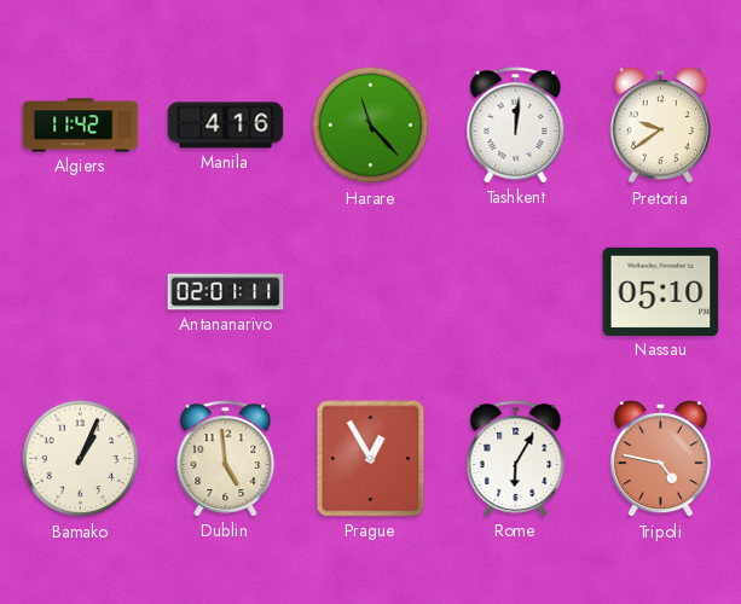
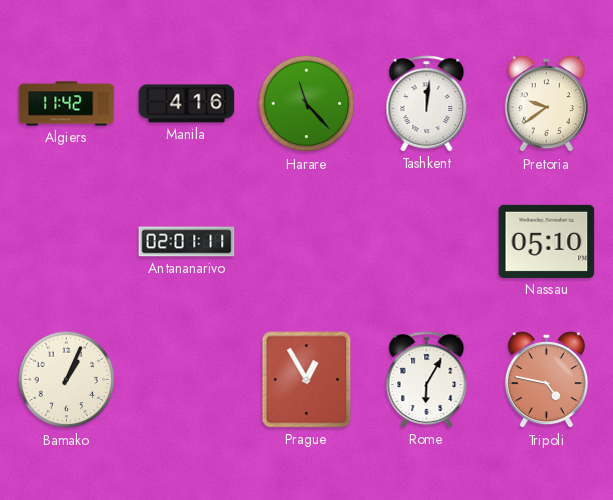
Dublin: 4:59 -> none
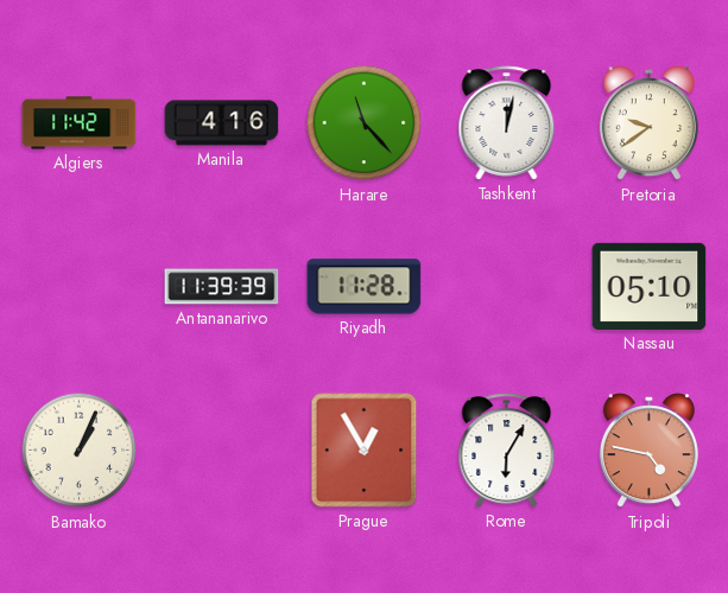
Tashkent: 12:01 -> 12:02
Antananarivo: 02:01 -> 11:39
Riyadh: none -> 11:28
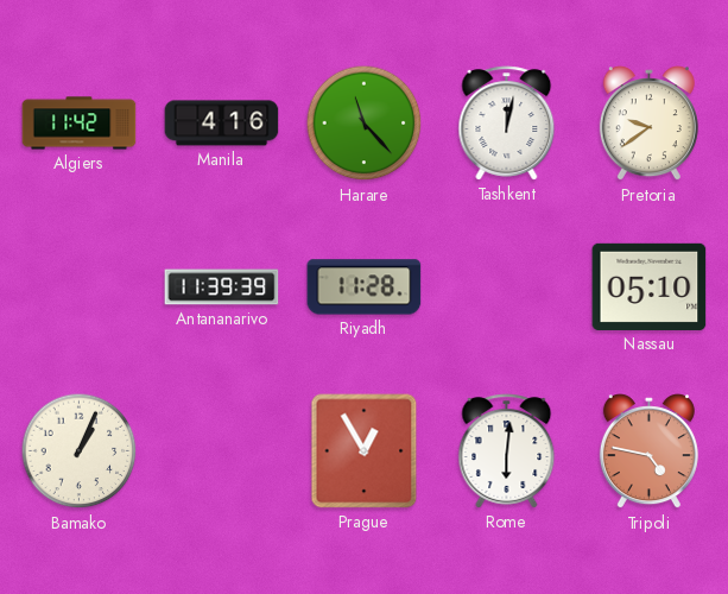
Rome: 6:05 -> 6:01
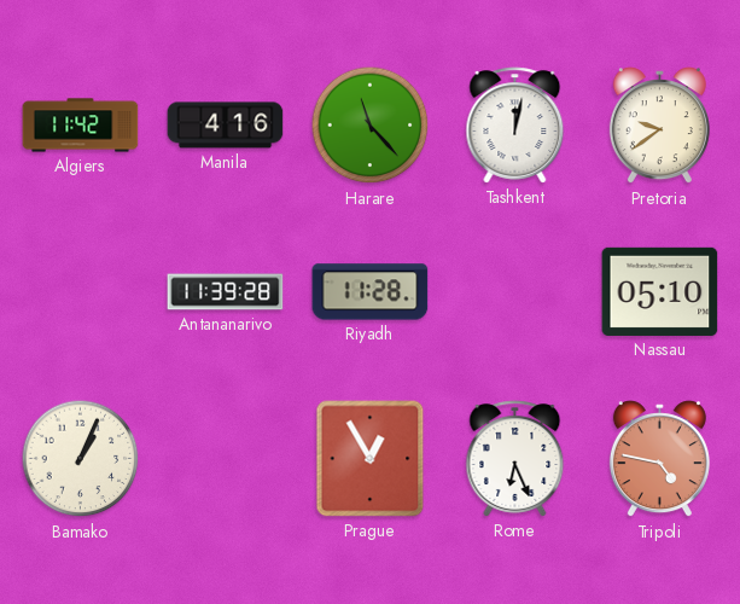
Antananarivo: 11:39:39 -> 11:39:28
Rome: 6:01 -> 6:26
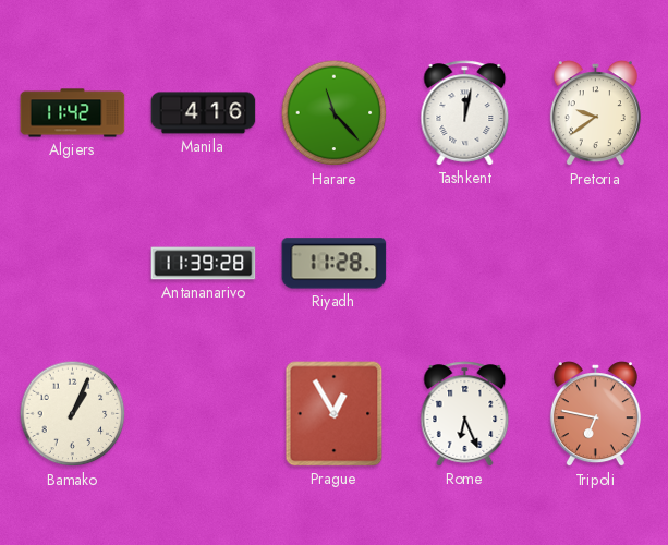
Nassau: 05:10 -> none
Tripoli: 4:47 -> 6:47
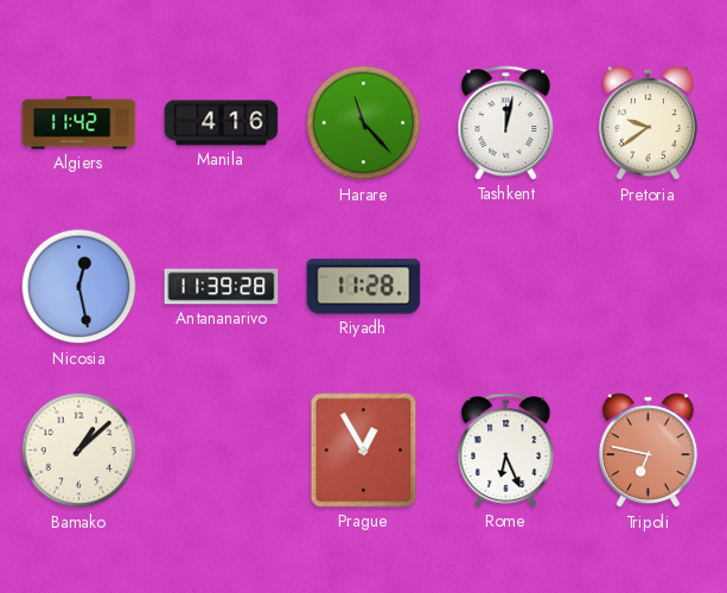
Nicosia: none -> 12:28
Bamako: 1:04 -> 1:08
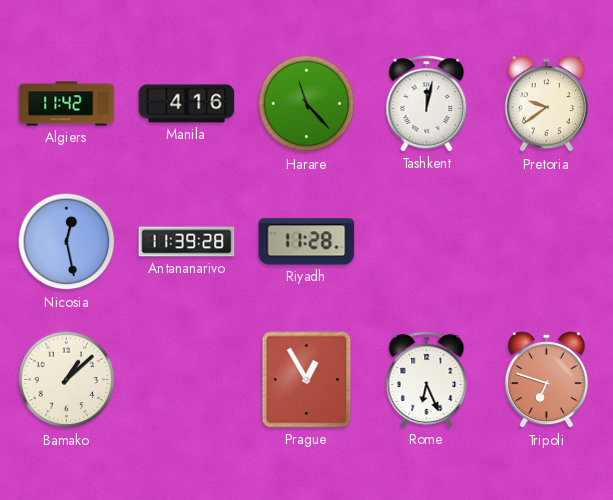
Tripoli: 6:47 -> 6:48
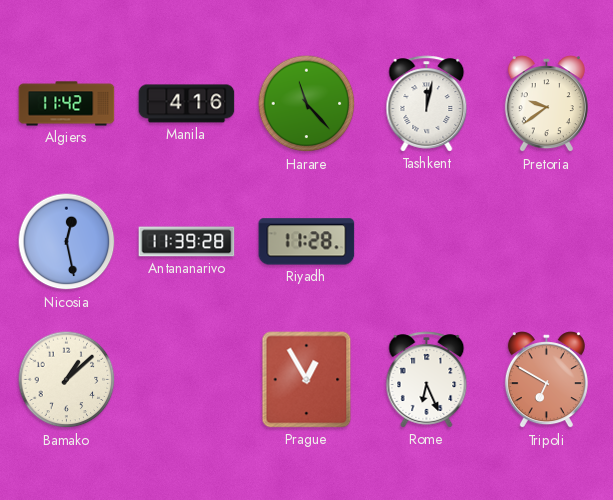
Tripoli: 6:48 -> 6:50
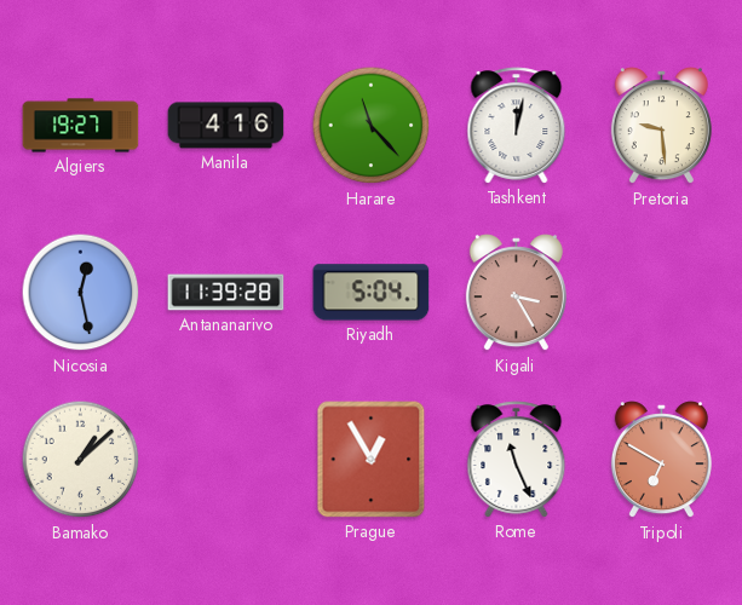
Algiers: 11:42 -> 19:27
Pretoria: 9:39 -> 9:29
Riyadh: 11:28 -> 5:04
Kigali: none -> 3:25
Rome: 6:26 -> 11:26
